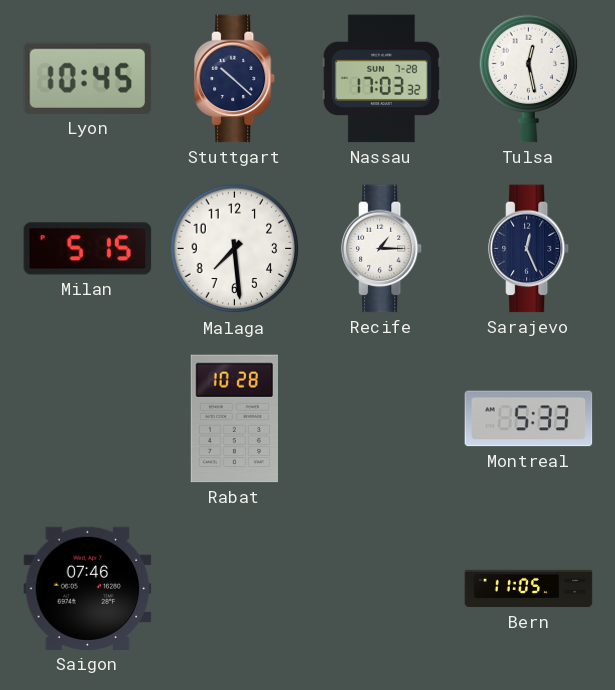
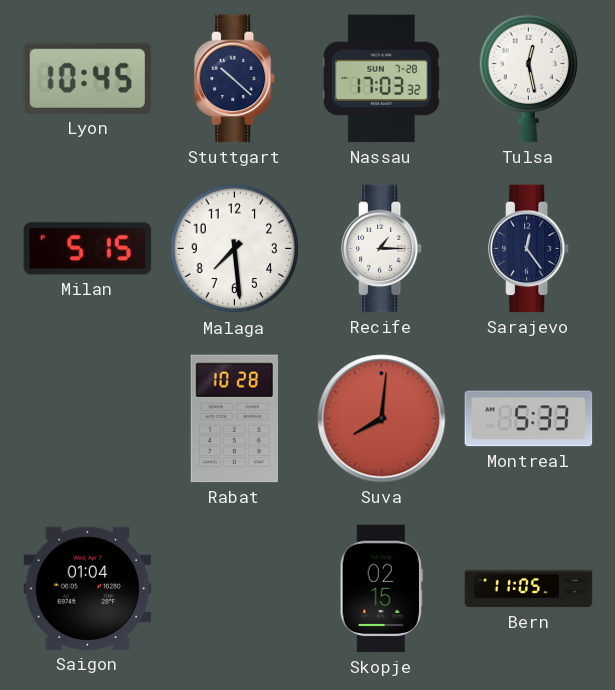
Sarajevo: 12:26 -> 12:24
Suva: none -> 8:01
Saigon: 07:46 -> 01:04
Skopje: none -> 02:15
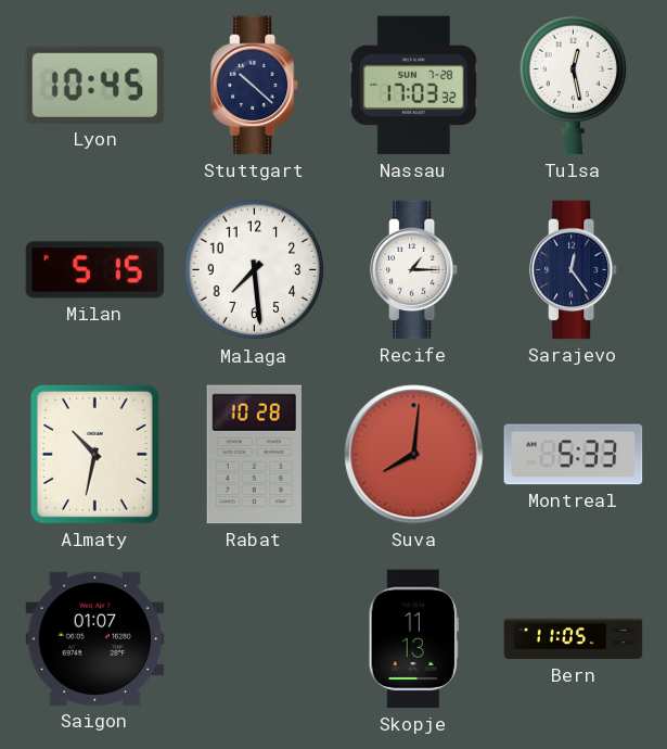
Almaty: none -> 10:32
Saigon: 01:04 -> 01:07
Skopje: 02:15 -> 11:13
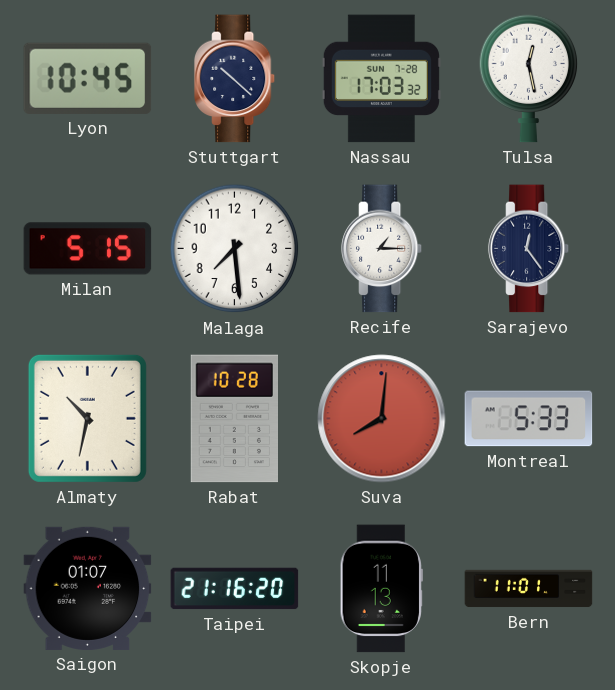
Taipei: none -> 21:16
Bern: 11:05 -> 11:01
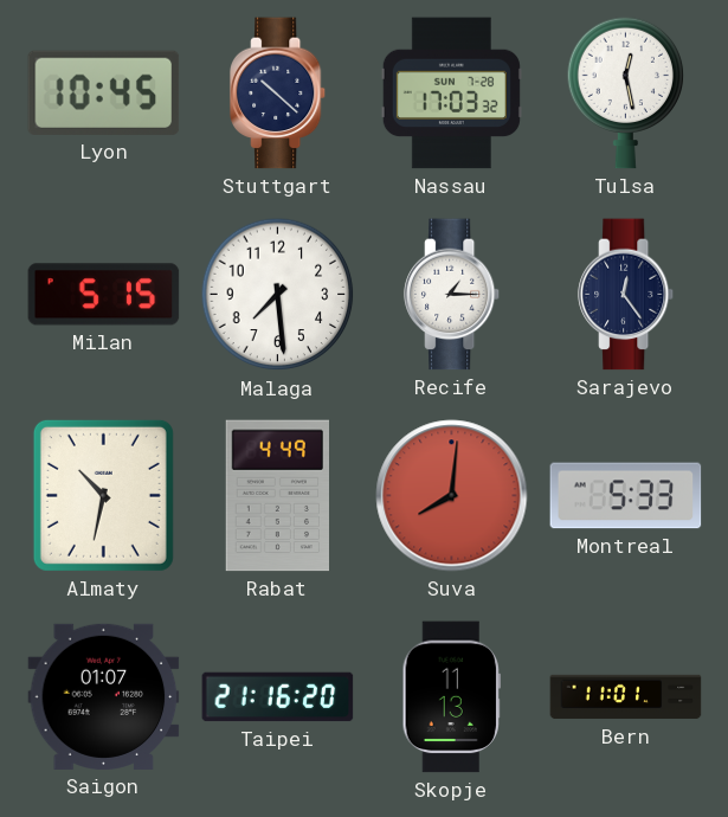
Rabat: 10:28 -> 4:49
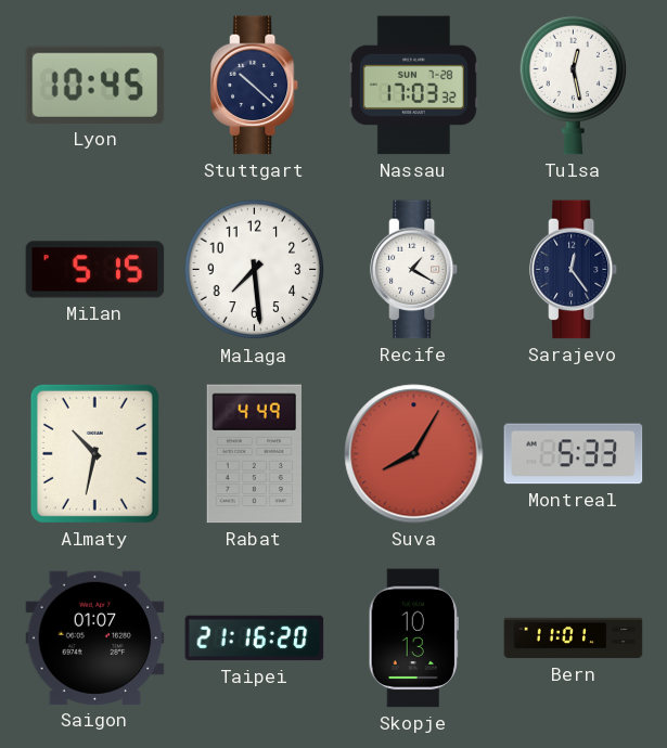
Recife: 1:15 -> 1:20
Suva: 8:01 -> 8:05
Skopje: 11:13 -> 10:13
